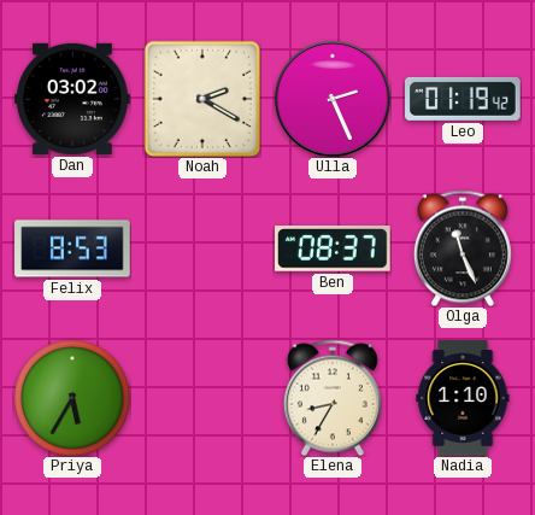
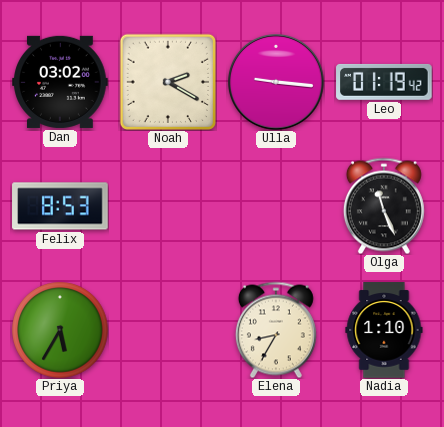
Ulla: 2:26 -> 9:16
Ben: 08:37 -> none
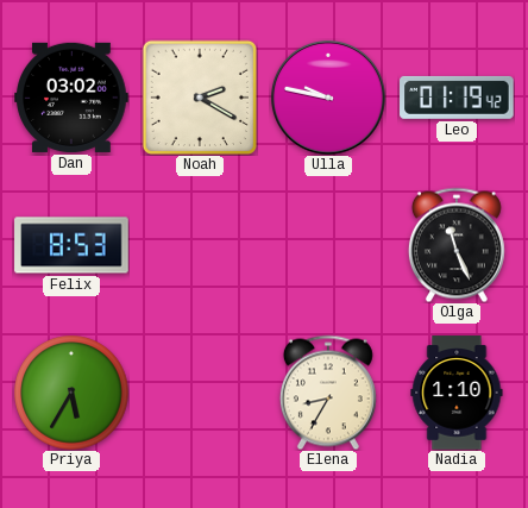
Ulla: 9:16 -> 9:47
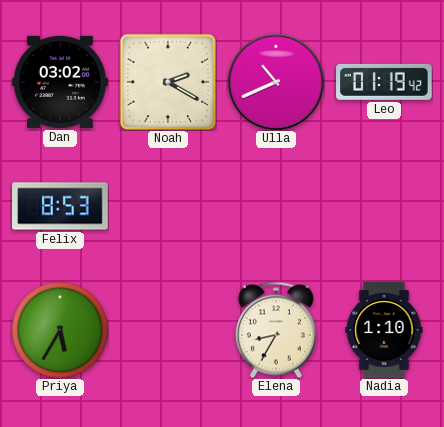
Ulla: 9:47 -> 10:41
Olga: 11:26 -> none
